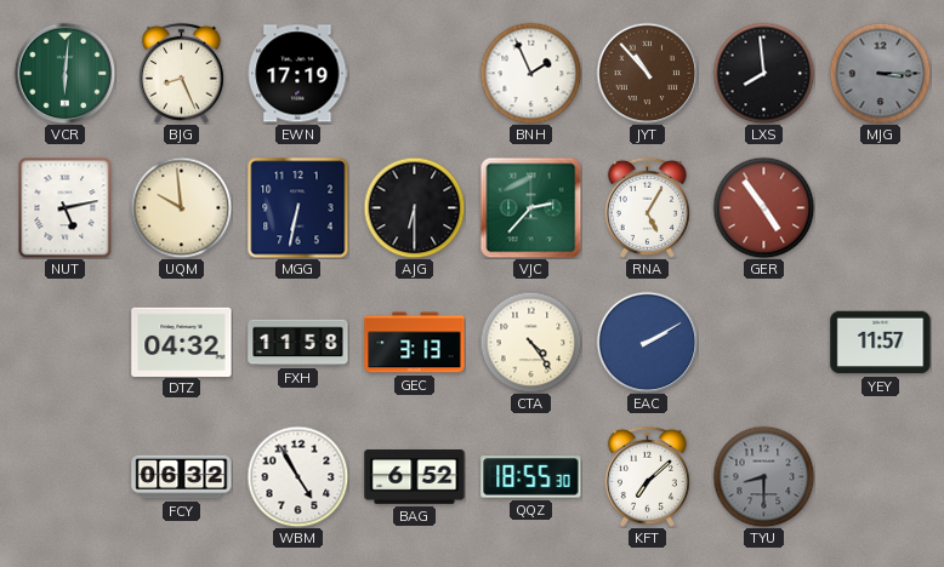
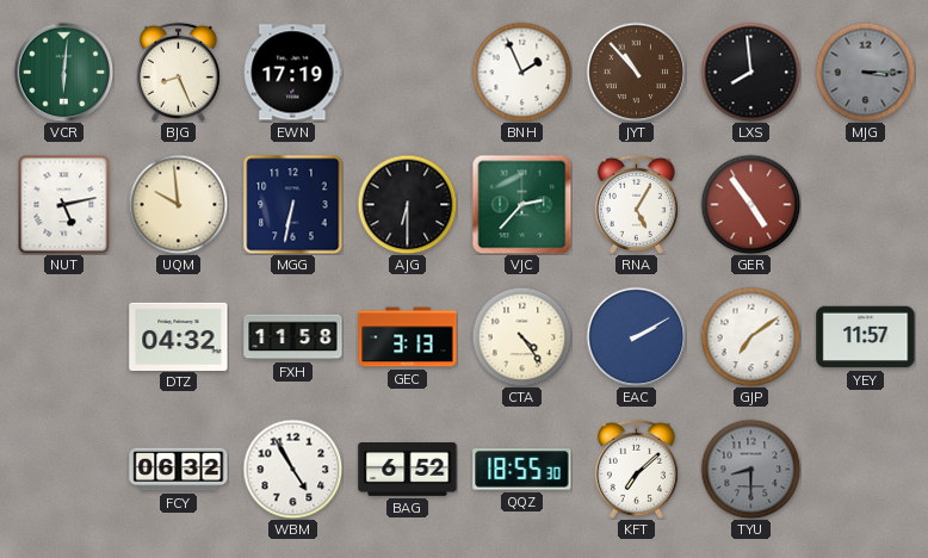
GJP: none -> 7:09
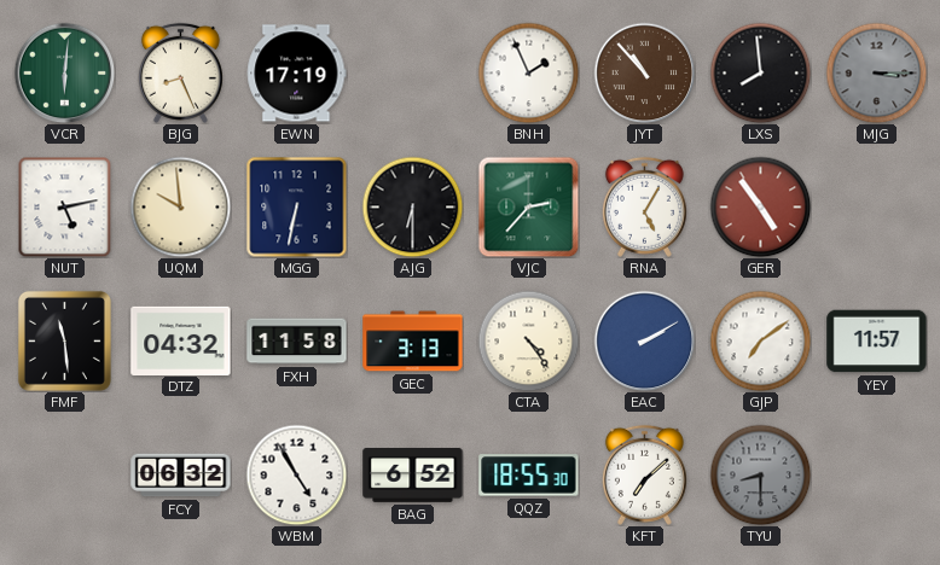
FMF: none -> 11:29
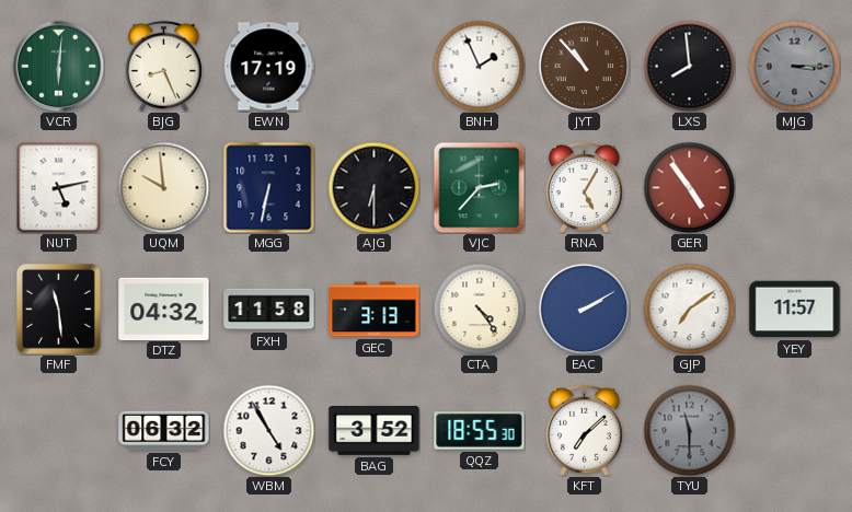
BAG: 6:52 -> 3:52
TYU: 8:30 -> 11:30
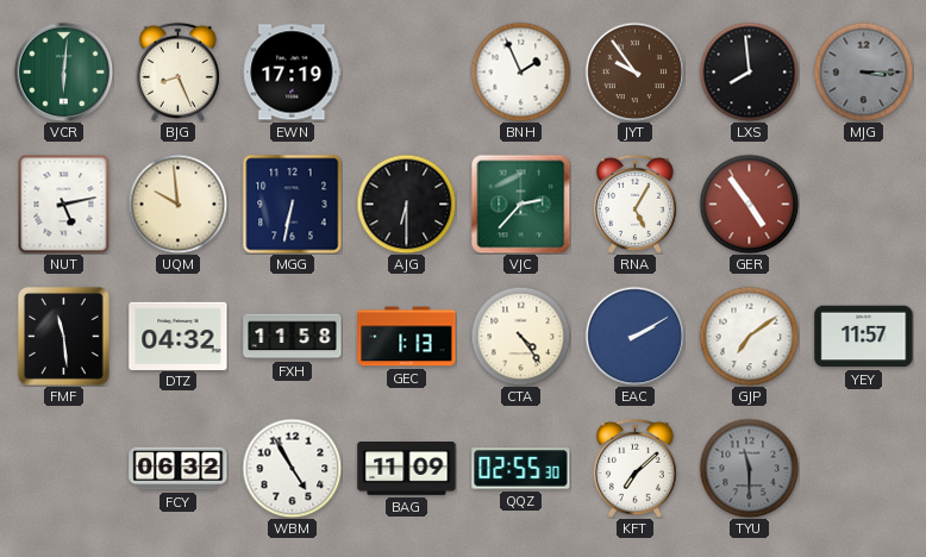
JYT: 10:53 -> 9:54
GEC: 3:13 -> 1:13
BAG: 3:52 -> 11:09
QQZ: 18:55 -> 02:55
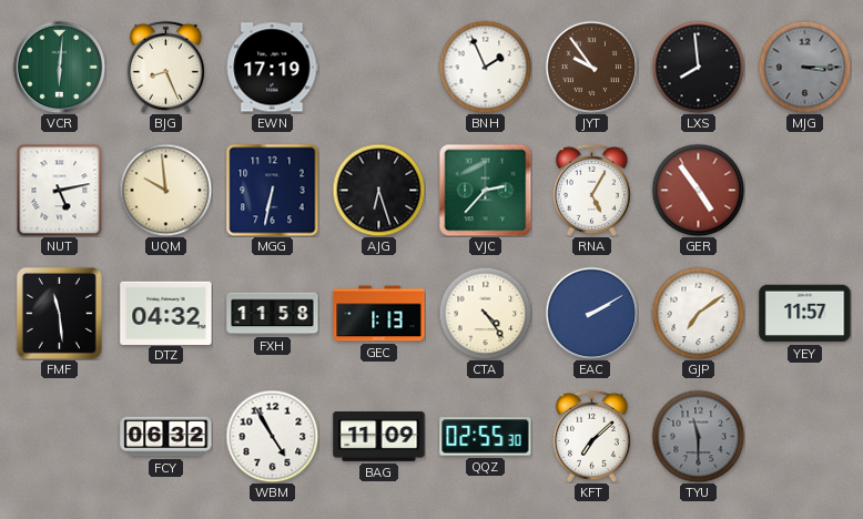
AJG: 6:30 -> 6:27
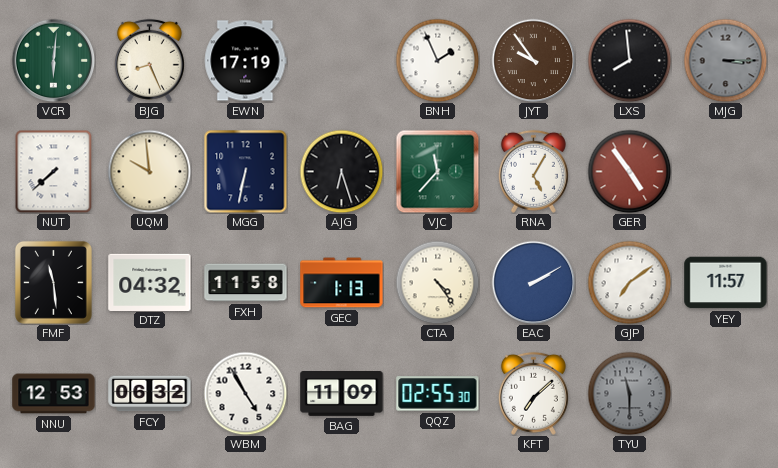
NUT: 5:13 -> 7:38
VJC: 2:37 -> 11:37
NNU: none -> 12:53
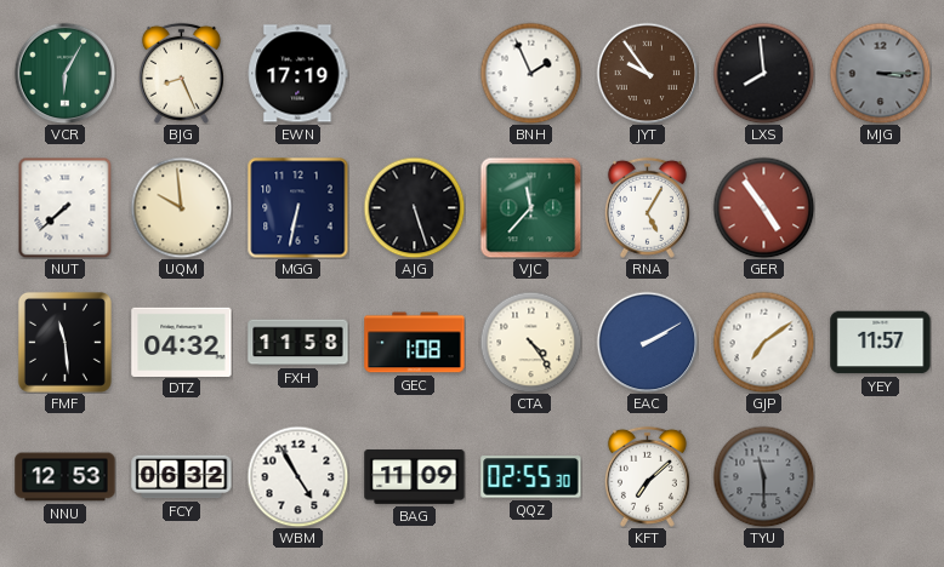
VCR: 6:01 -> 6:05
AJG: 6:27 -> 5:27
GEC: 1:13 -> 1:08
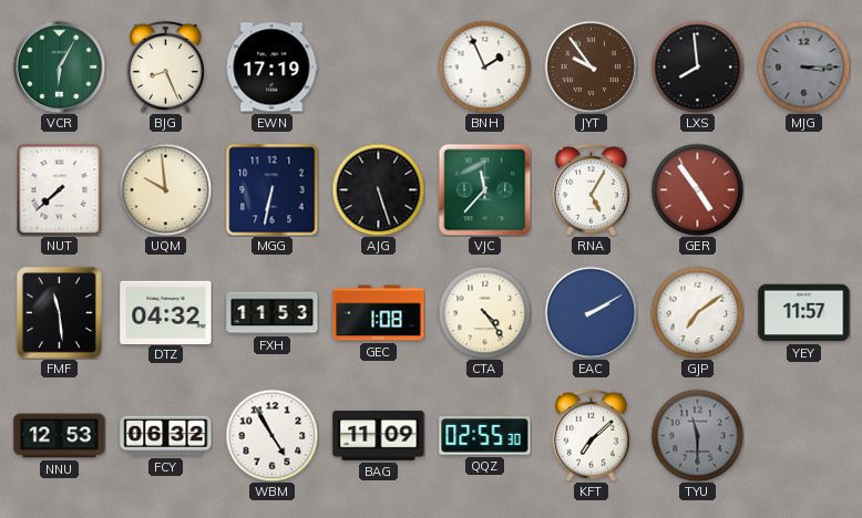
FXH: 11:58 -> 11:53
